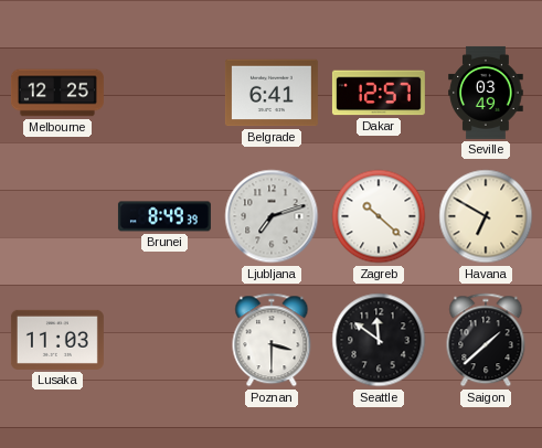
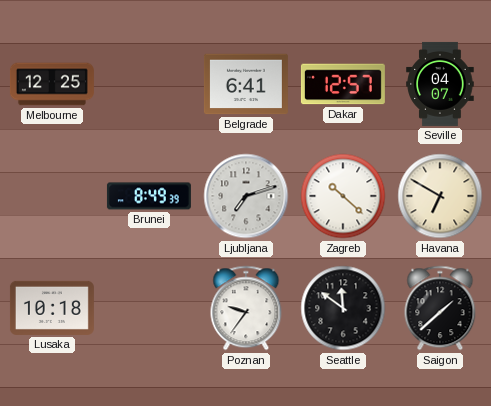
Seville: 03:49 -> 04:07
Lusaka: 11:03 -> 10:18
Poznan: 3:30 -> 9:36
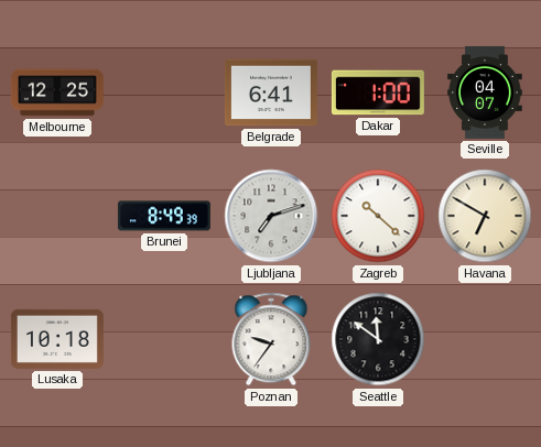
Dakar: 12:57 -> 1:00
Saigon: 1:38 -> none
